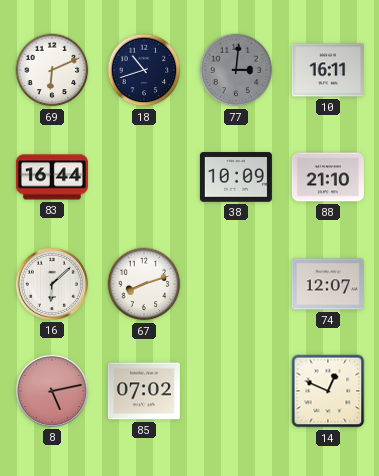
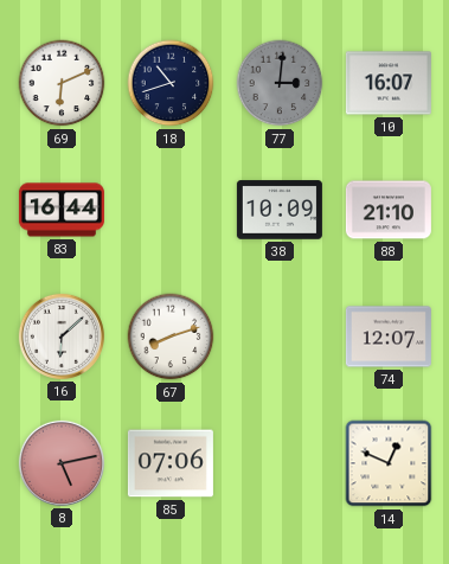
10: 16:11 -> 16:07
85: 07:02 -> 07:06
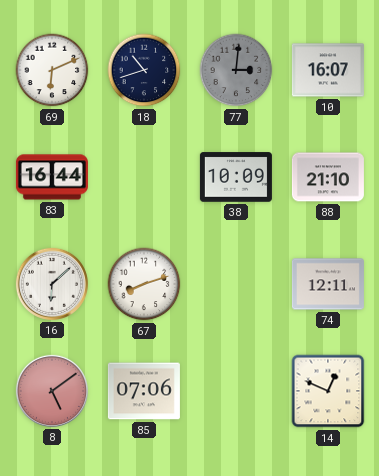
74: 12:07 -> 12:11
8: 5:13 -> 5:09
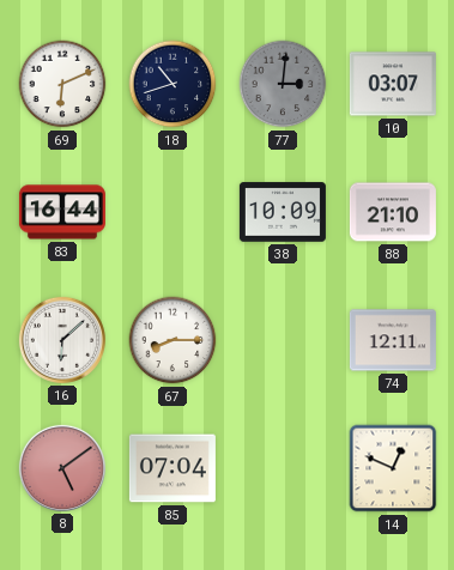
10: 16:07 -> 03:07
67: 8:12 -> 8:15
85: 07:06 -> 07:04
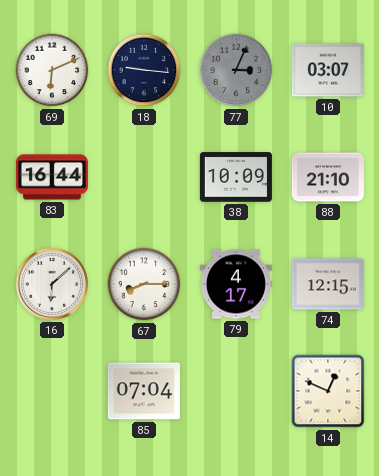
18: 10:42 -> 9:16
77: 3:01 -> 3:04
79: none -> 4:17
74: 12:11 -> 12:15
8: 5:09 -> none
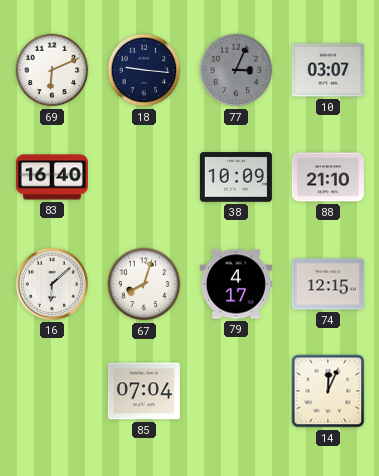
83: 16:44 -> 16:40
67: 8:15 -> 8:03
14: 12:49 -> 12:04
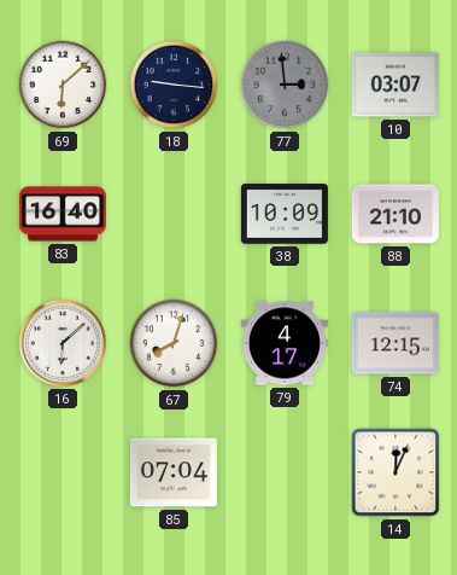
69: 6:11 -> 6:08
77: 3:04 -> 2:59
